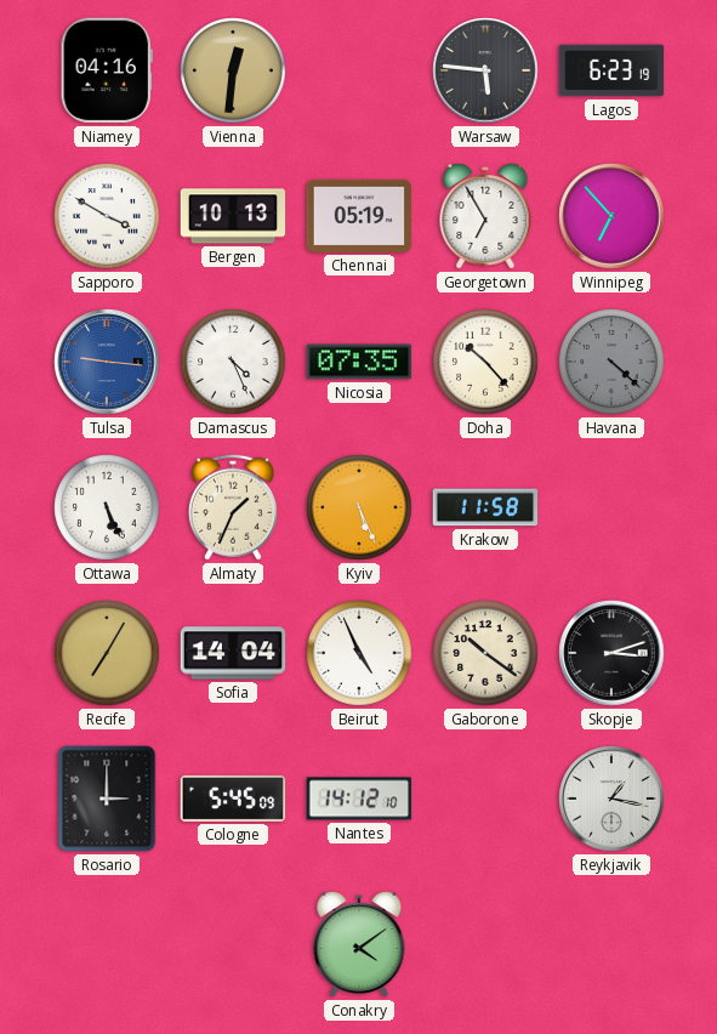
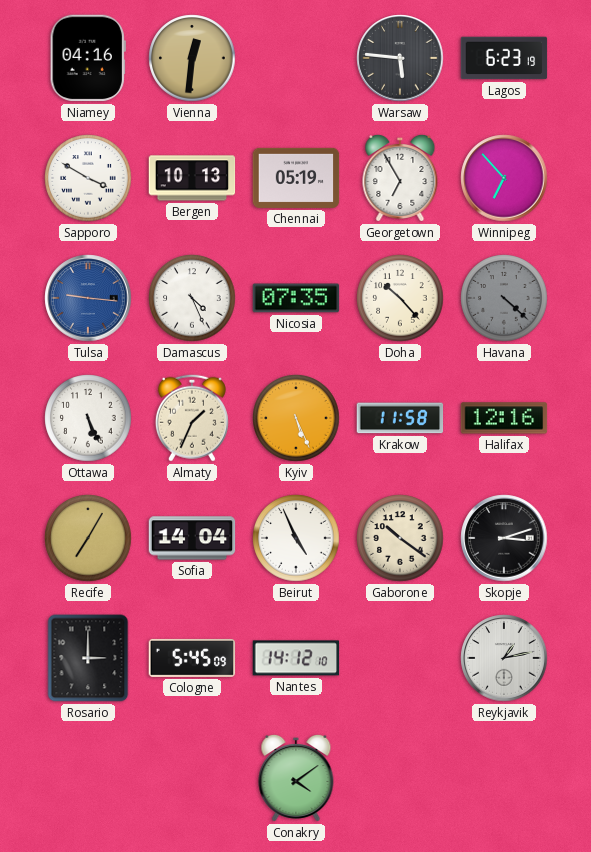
Halifax: none -> 12:16
Reykjavik: 1:17 -> 1:13
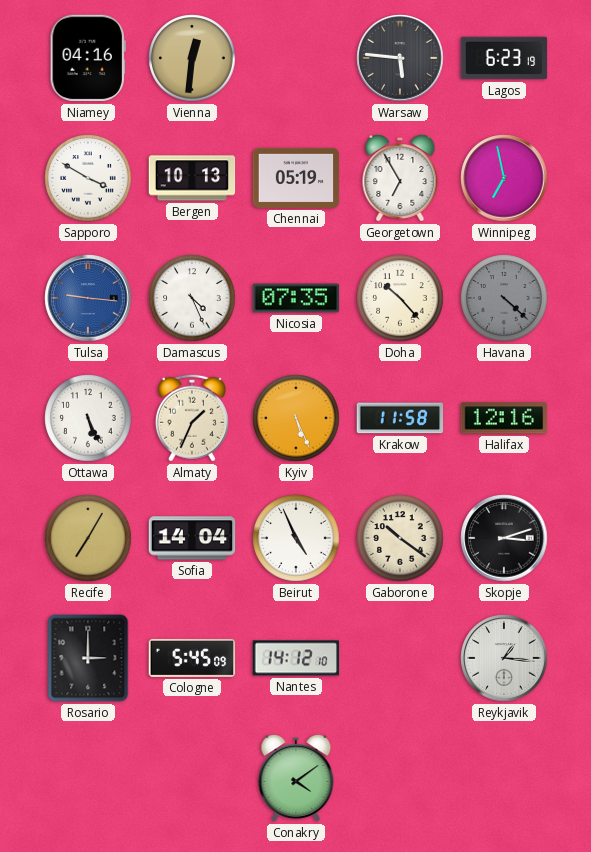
Winnipeg: 6:53 -> 6:58
Reykjavik: 1:13 -> 1:16
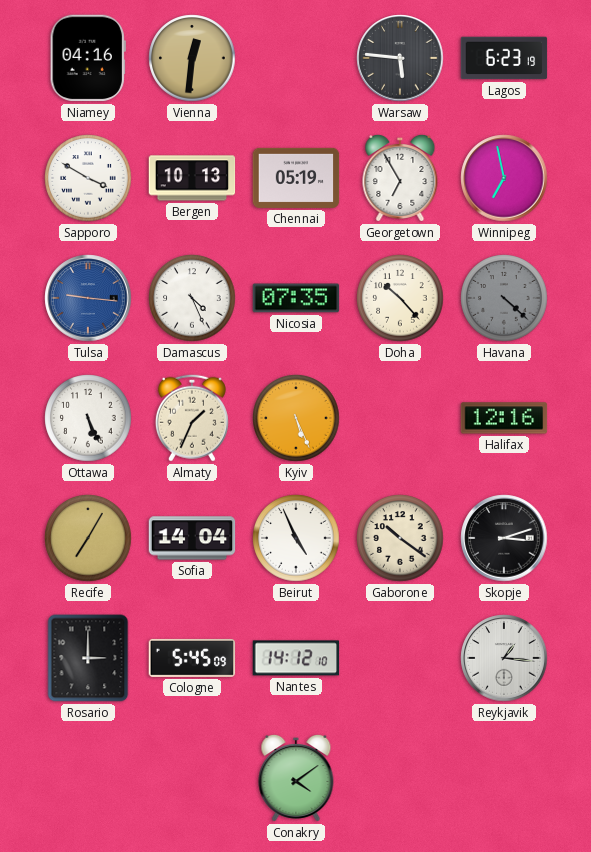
Krakow: 11:58 -> none
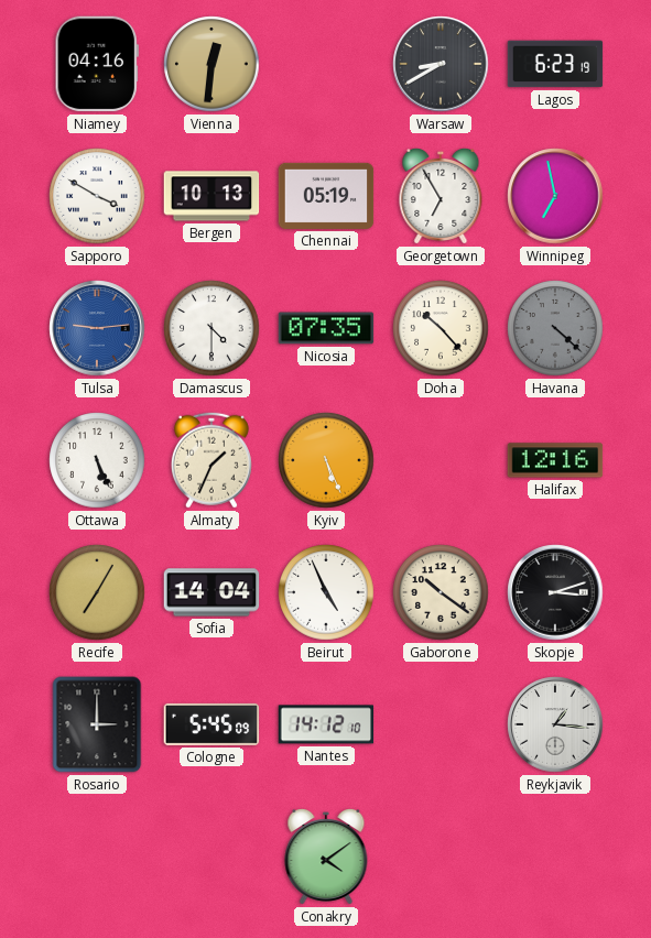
Warsaw: 5:46 -> 8:40
Tulsa: 9:16 -> 9:14
Damascus: 4:26 -> 4:30
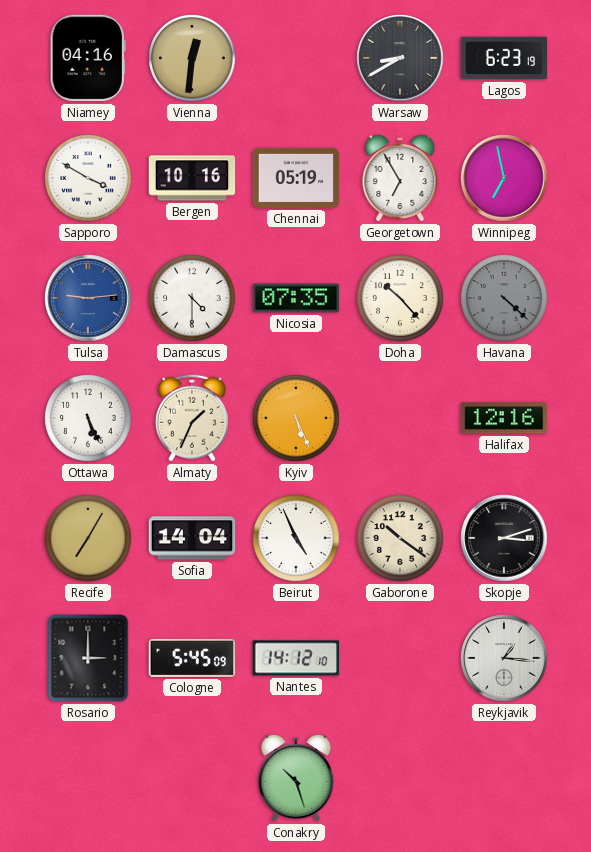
Bergen: 10:13 -> 10:16
Conakry: 4:09 -> 10:27
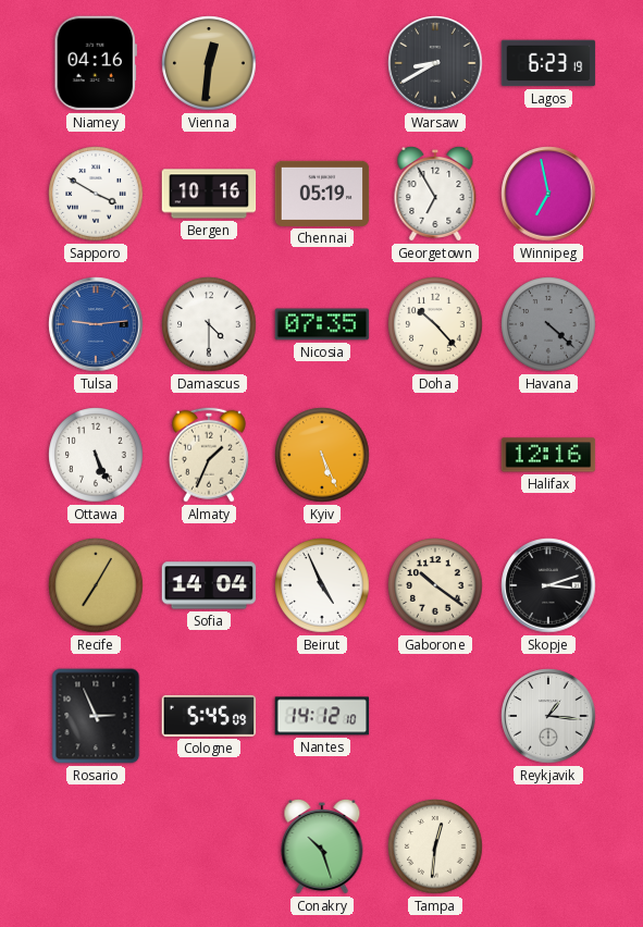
Rosario: 3:00 -> 2:56
Tampa: none -> 12:31
